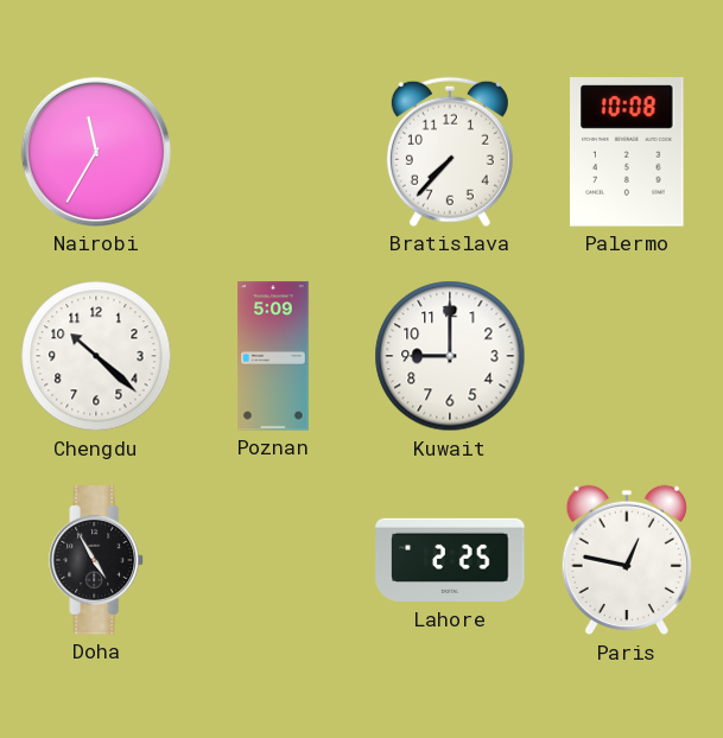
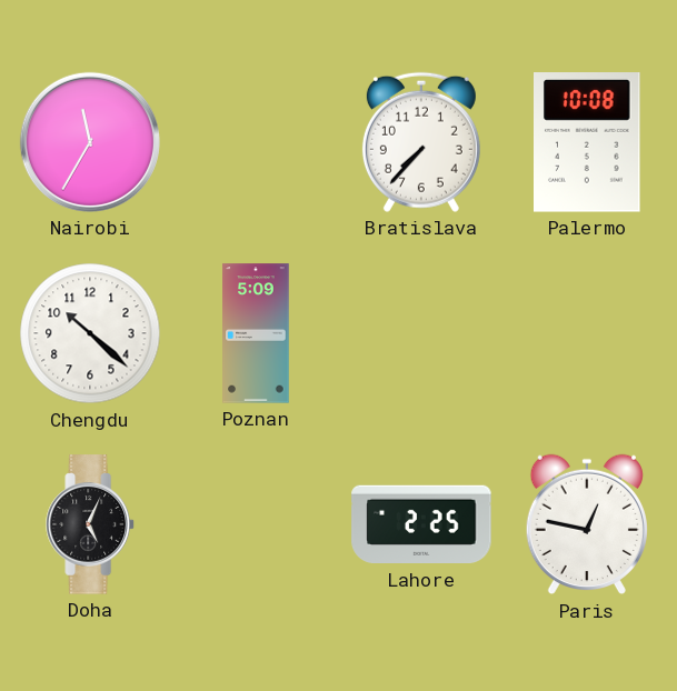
Kuwait: 9:00 -> none
Doha: 4:55 -> 5:04
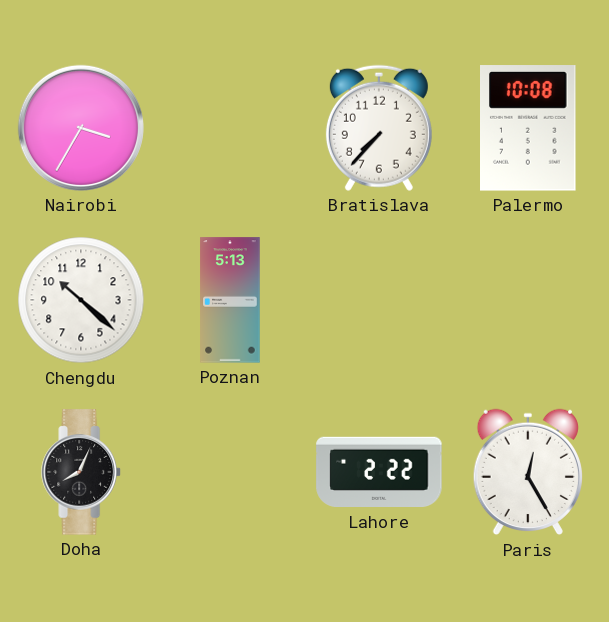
Nairobi: 11:35 -> 3:35
Poznan: 5:09 -> 5:13
Doha: 5:04 -> 8:04
Lahore: 2:25 -> 2:22
Paris: 12:47 -> 12:25
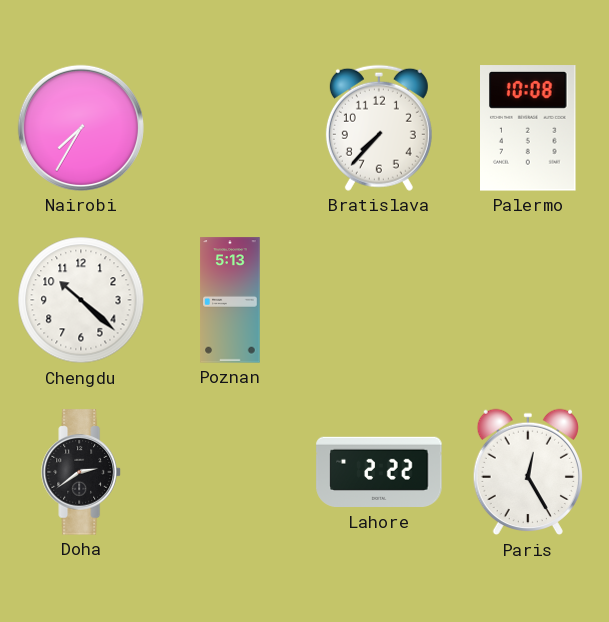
Nairobi: 3:35 -> 7:35
Doha: 8:04 -> 2:39
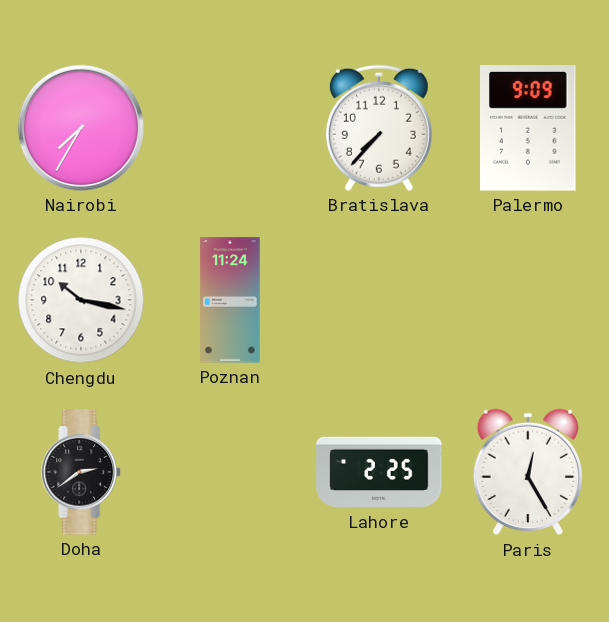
Palermo: 10:08 -> 9:09
Chengdu: 10:22 -> 10:17
Poznan: 5:13 -> 11:24
Lahore: 2:22 -> 2:25
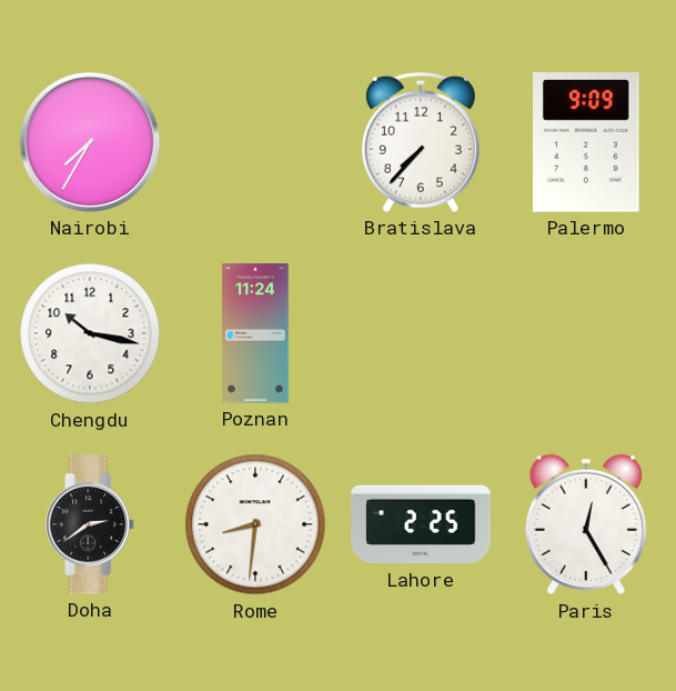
Rome: none -> 8:31
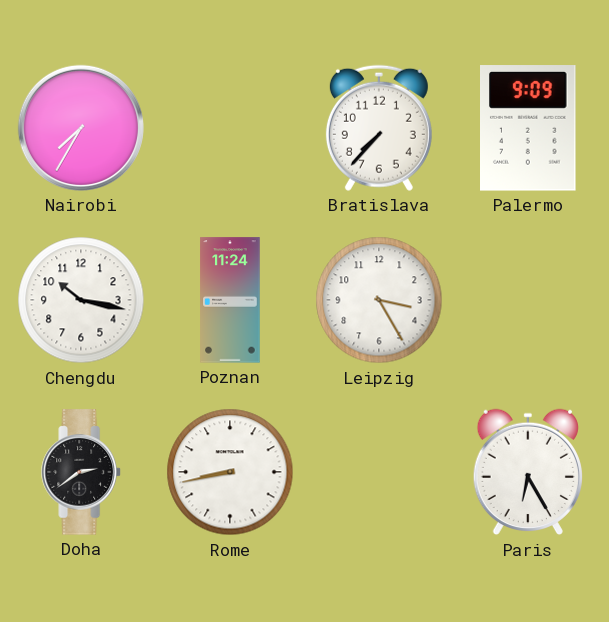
Leipzig: none -> 3:25
Rome: 8:31 -> 8:43
Lahore: 2:25 -> none
Paris: 12:25 -> 6:25
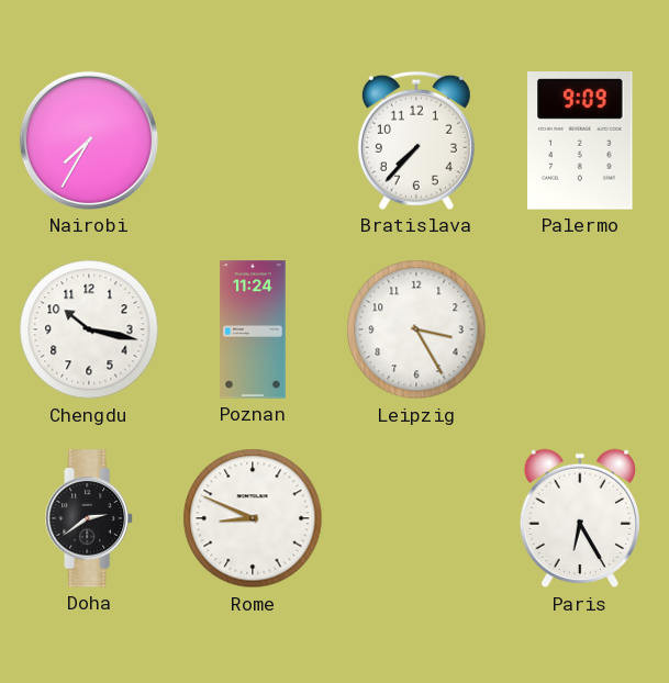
Rome: 8:43 -> 8:49
